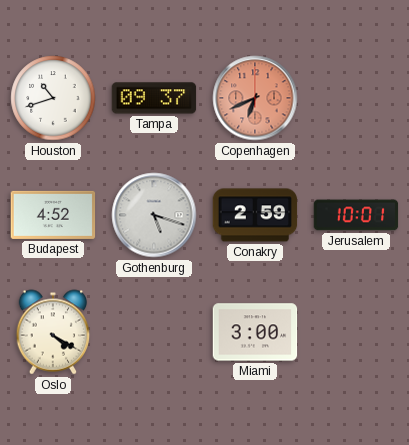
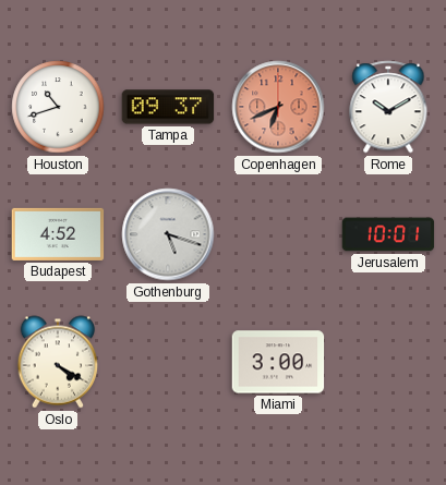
Rome: none -> 10:10
Conakry: 2:59 -> none
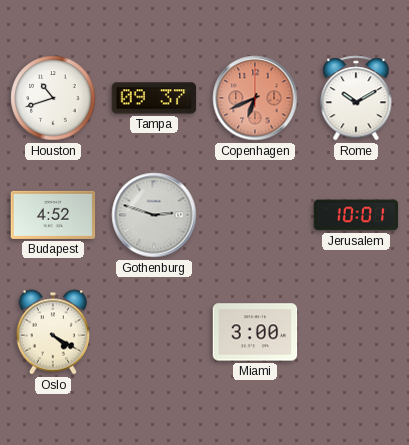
Gothenburg: 5:18 -> 2:48
